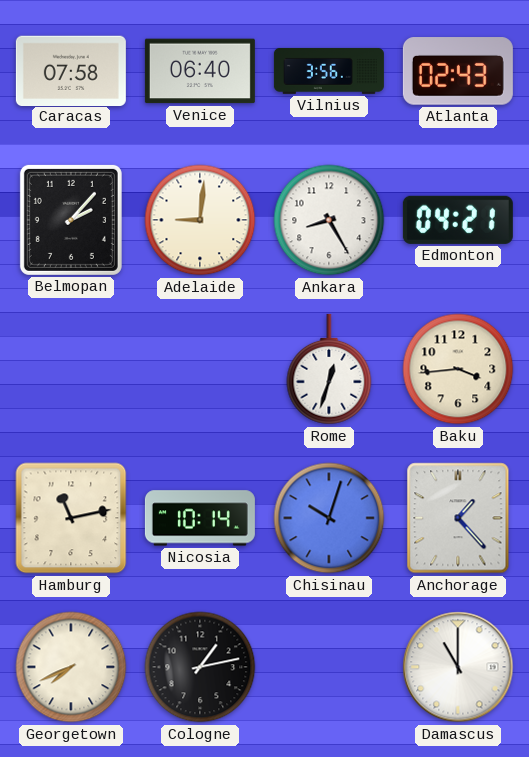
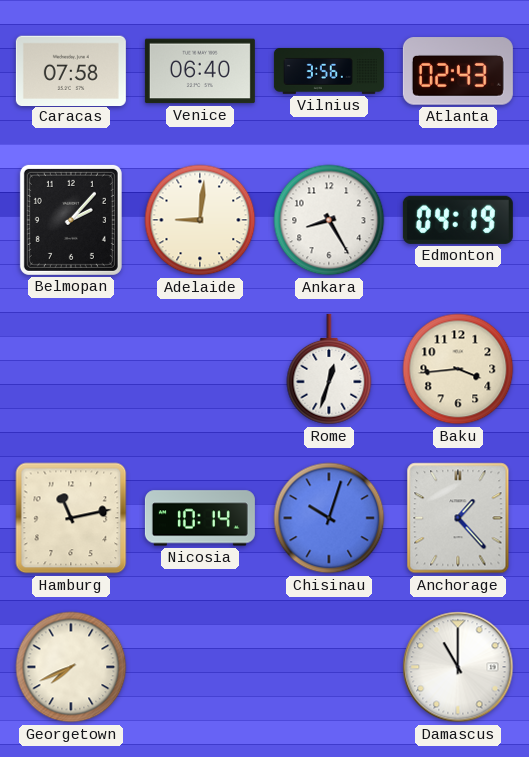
Edmonton: 04:21 -> 04:19
Cologne: 1:13 -> none
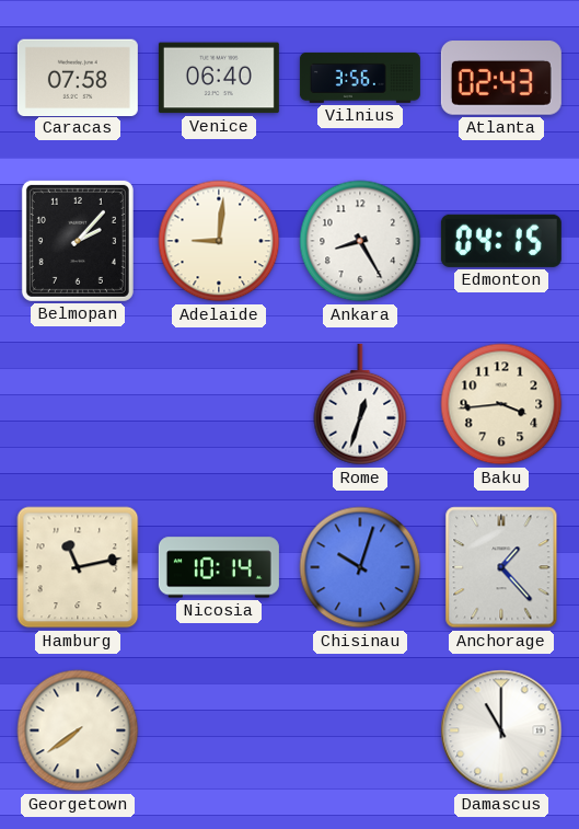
Edmonton: 04:19 -> 04:15
Georgetown: 7:41 -> 7:39
